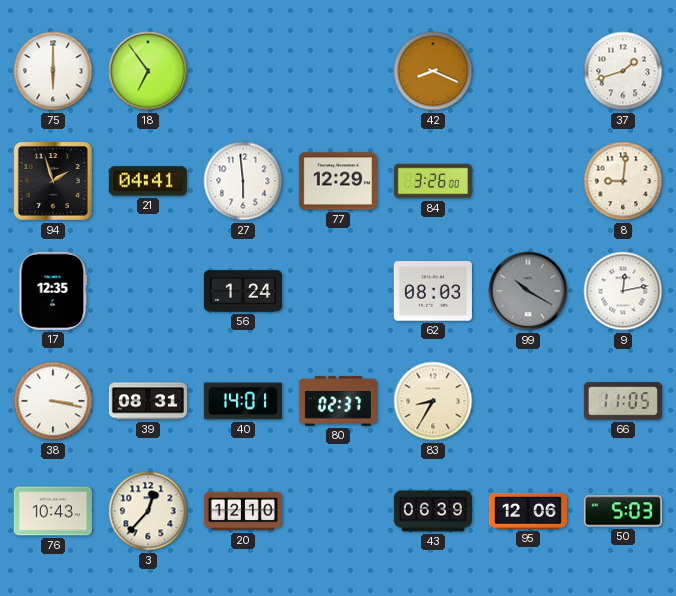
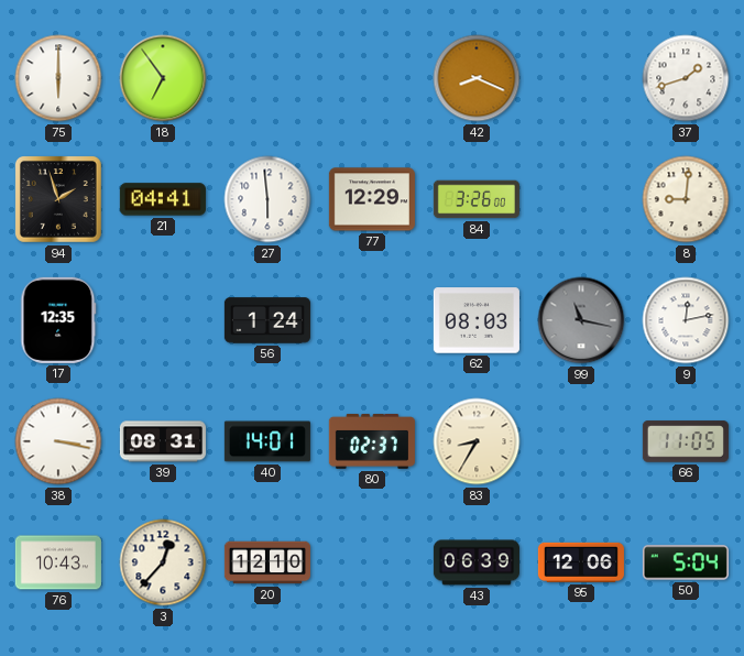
99: 10:20 -> 11:17
50: 5:03 -> 5:04
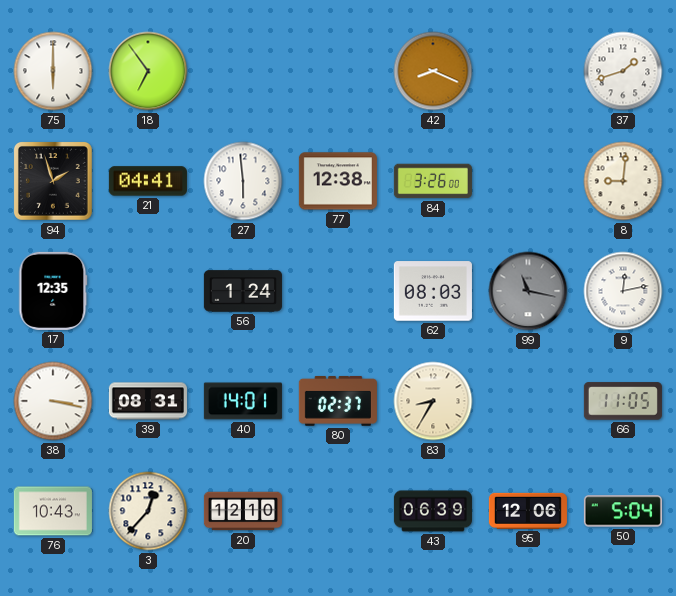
77: 12:29 -> 12:38
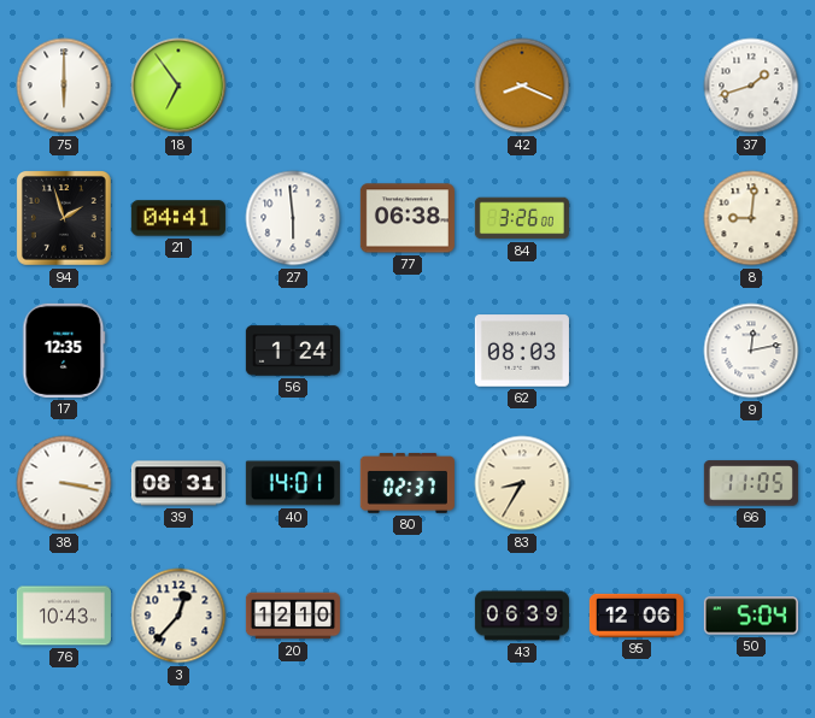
77: 12:38 -> 06:38
99: 11:17 -> none
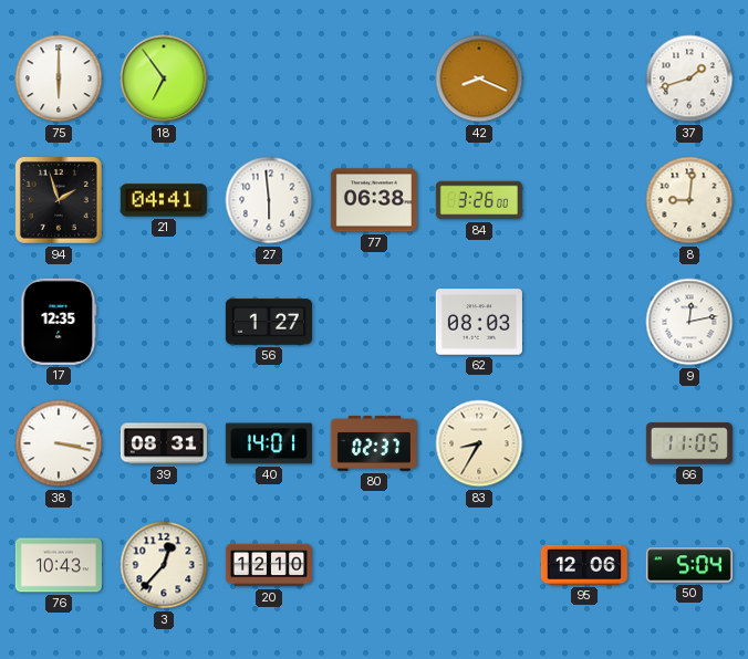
56: 1:24 -> 1:27
43: 06:39 -> none
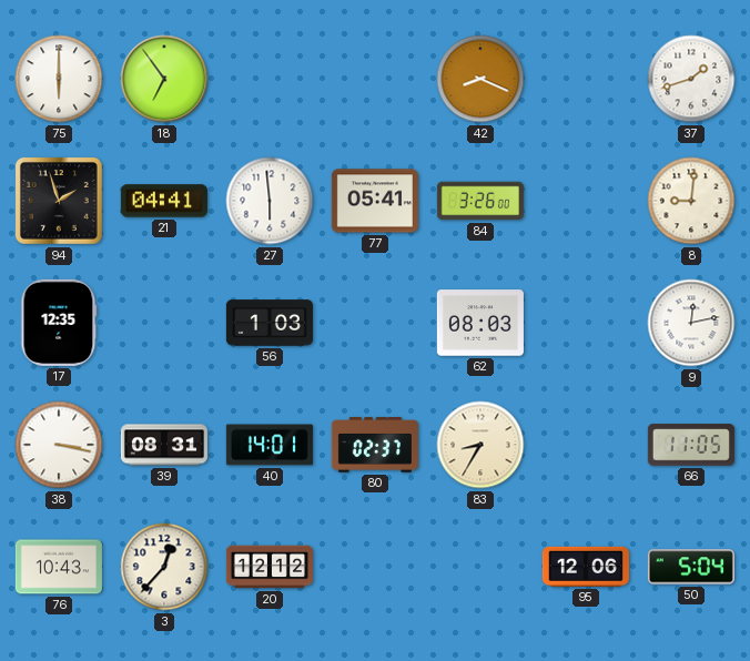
77: 06:38 -> 05:41
56: 1:27 -> 1:03
20: 12:10 -> 12:12
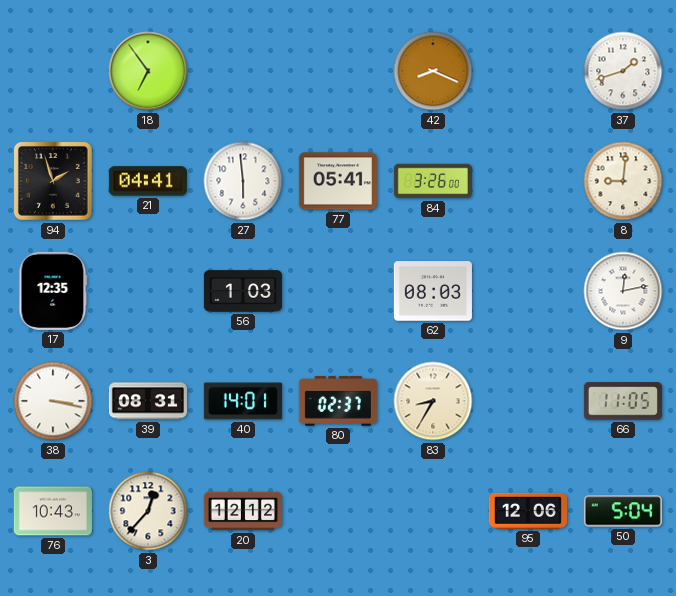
75: 6:00 -> none
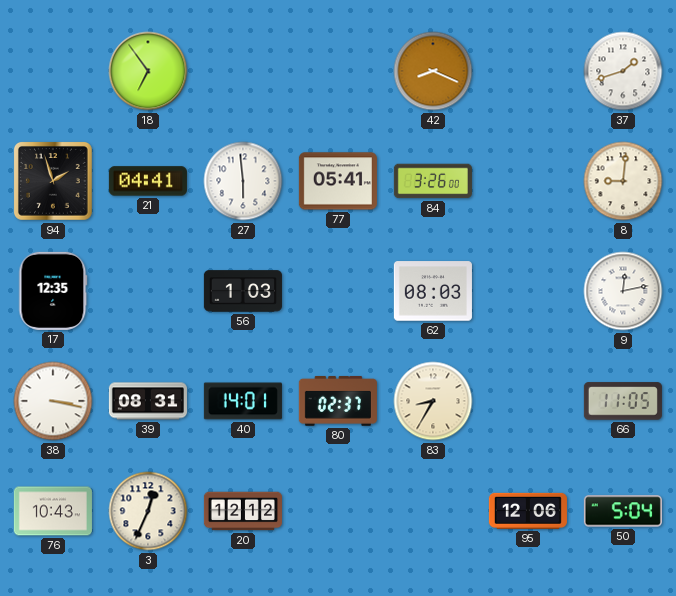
3: 12:37 -> 12:34
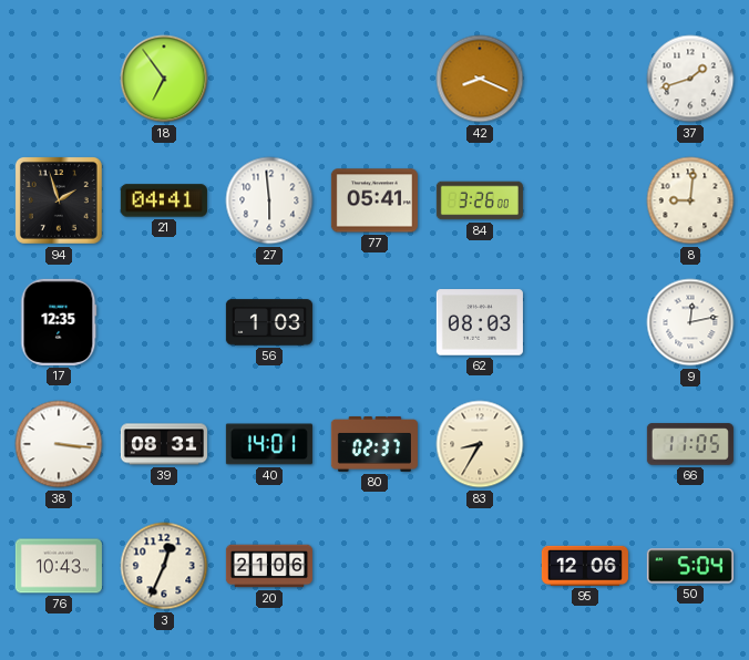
38: 3:17 -> 3:16
20: 12:12 -> 21:06
